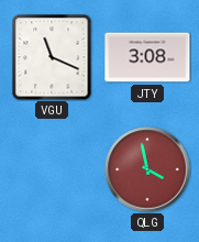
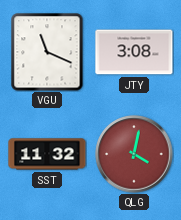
SST: none -> 11:32
QLG: 3:58 -> 4:02
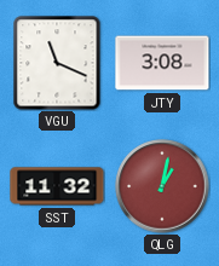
QLG: 4:02 -> 1:02
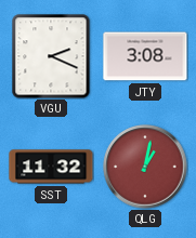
VGU: 11:19 -> 2:19
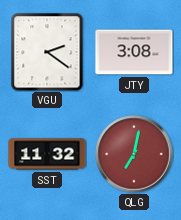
VGU: 2:19 -> 2:21
QLG: 1:02 -> 7:02
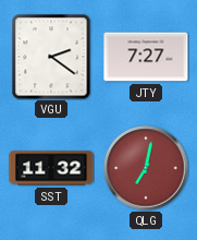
JTY: 3:08 -> 7:27
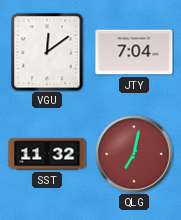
VGU: 2:21 -> 12:09
JTY: 7:27 -> 7:04
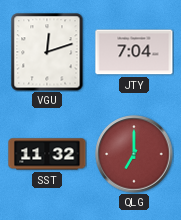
VGU: 12:09 -> 12:12
QLG: 7:02 -> 7:00
